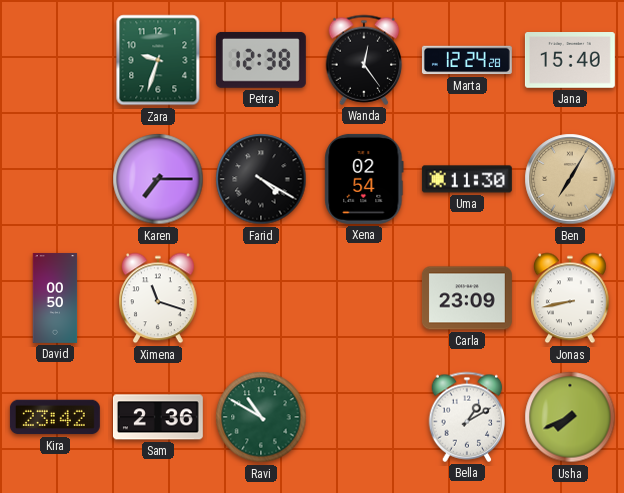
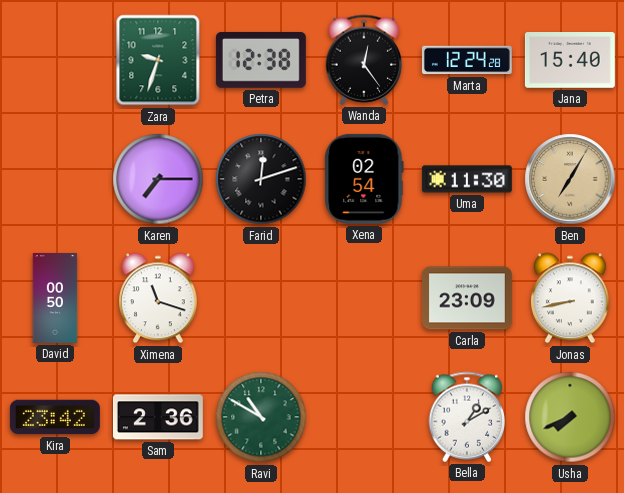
Farid: 4:20 -> 12:12
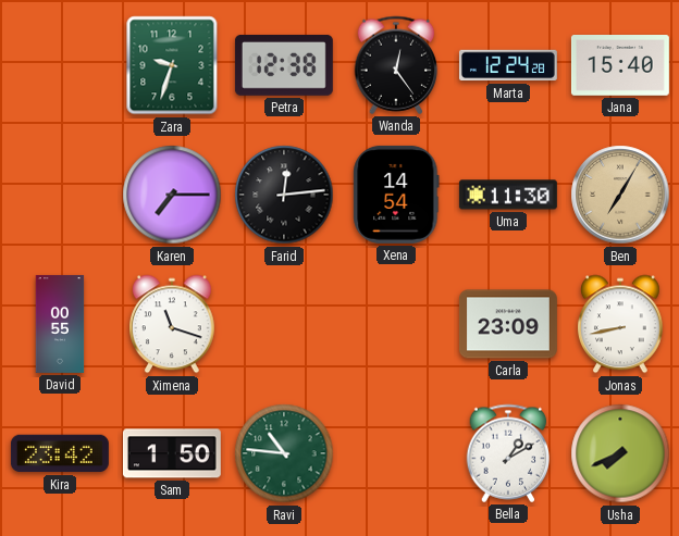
Farid: 12:12 -> 12:14
Xena: 02:54 -> 14:54
David: 00:50 -> 00:55
Sam: 2:36 -> 1:50
Ravi: 10:50 -> 10:46
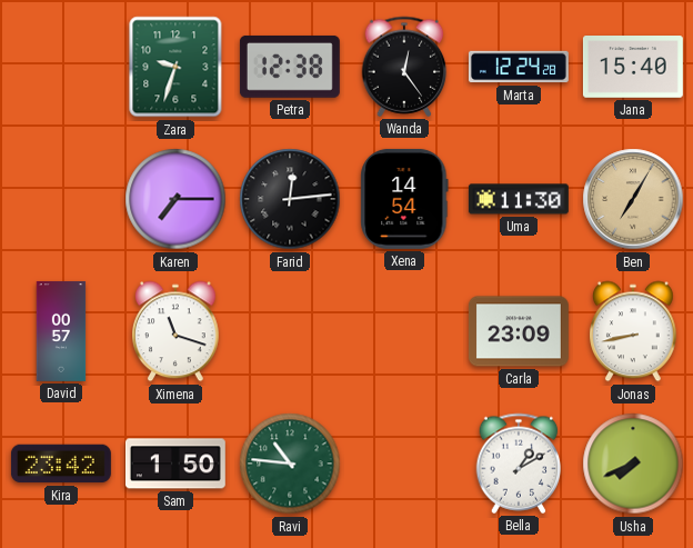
David: 00:55 -> 00:57
